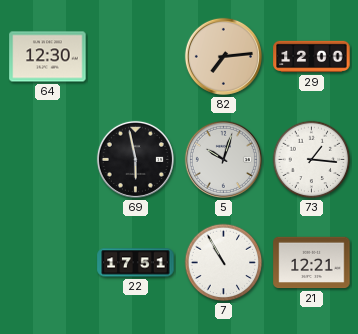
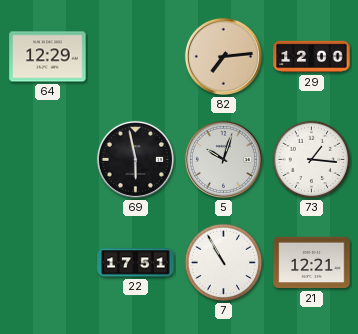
64: 12:30 -> 12:29
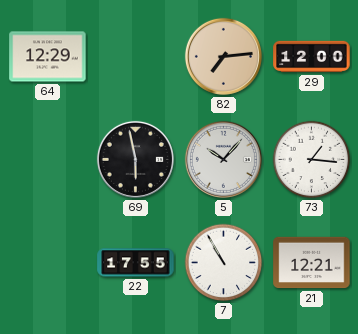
5: 10:03 -> 10:07
22: 17:51 -> 17:55
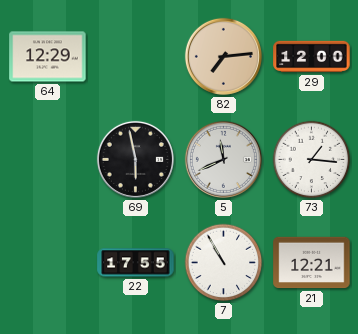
5: 10:07 -> 11:41
